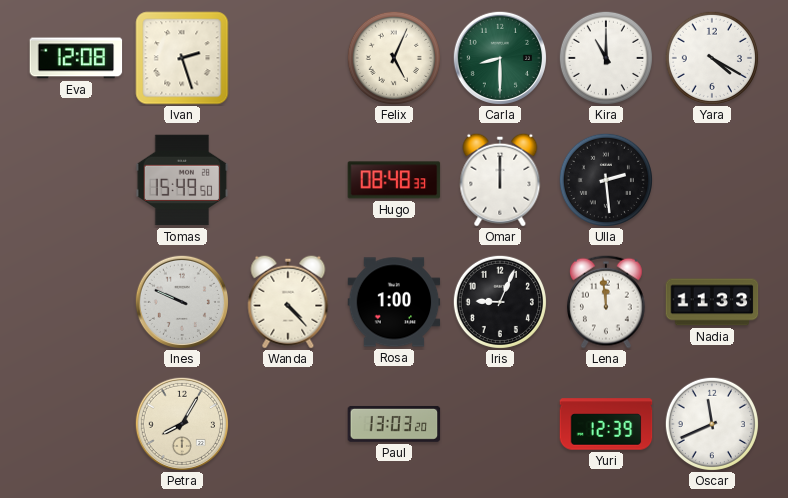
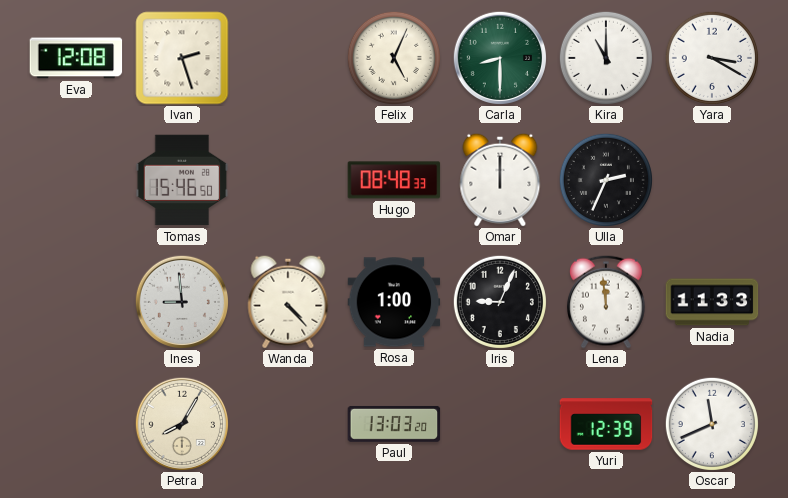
Yara: 4:20 -> 3:20
Tomas: 15:49 -> 15:46
Ulla: 2:29 -> 2:34
Ines: 9:49 -> 8:59
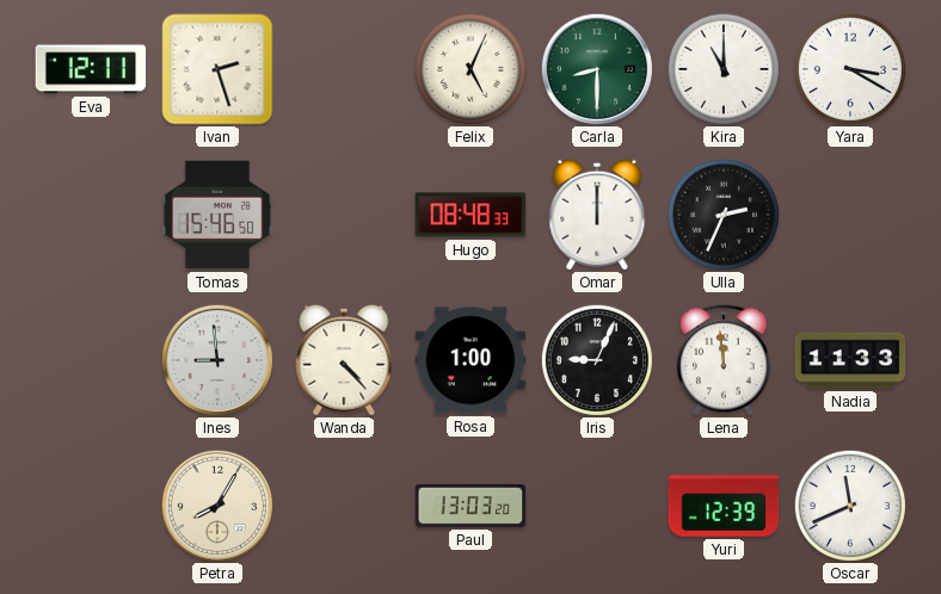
Eva: 12:08 -> 12:11
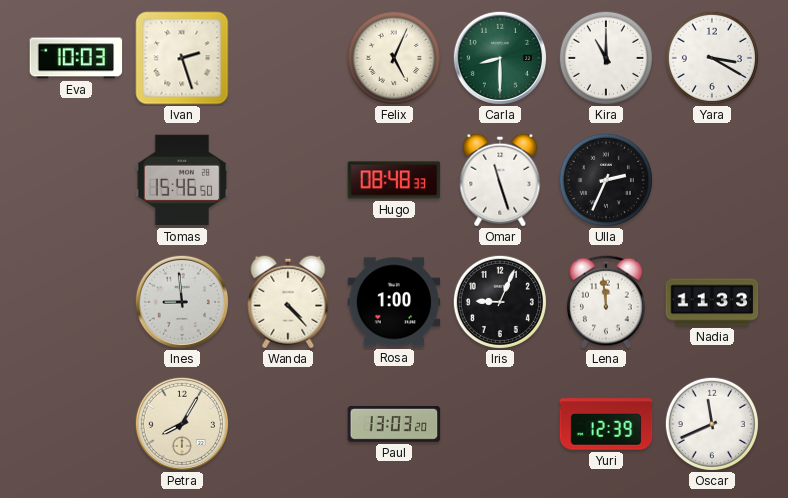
Eva: 12:11 -> 10:03
Omar: 12:00 -> 11:27
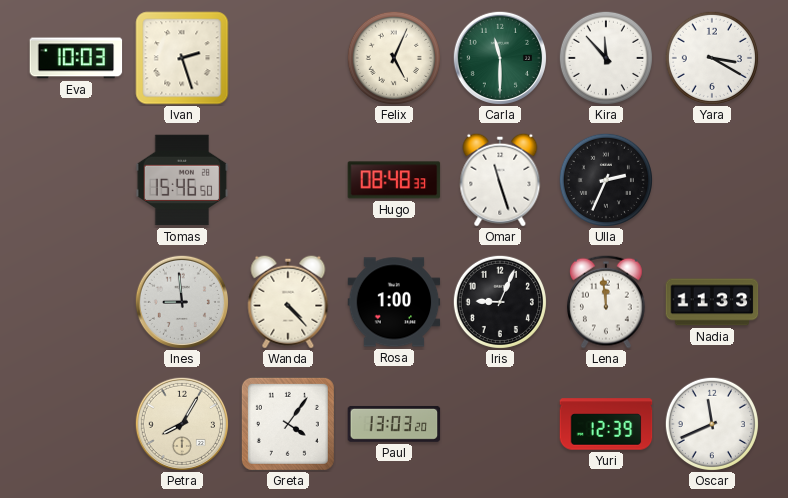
Carla: 8:30 -> 11:30
Kira: 11:00 -> 11:53
Greta: none -> 4:06
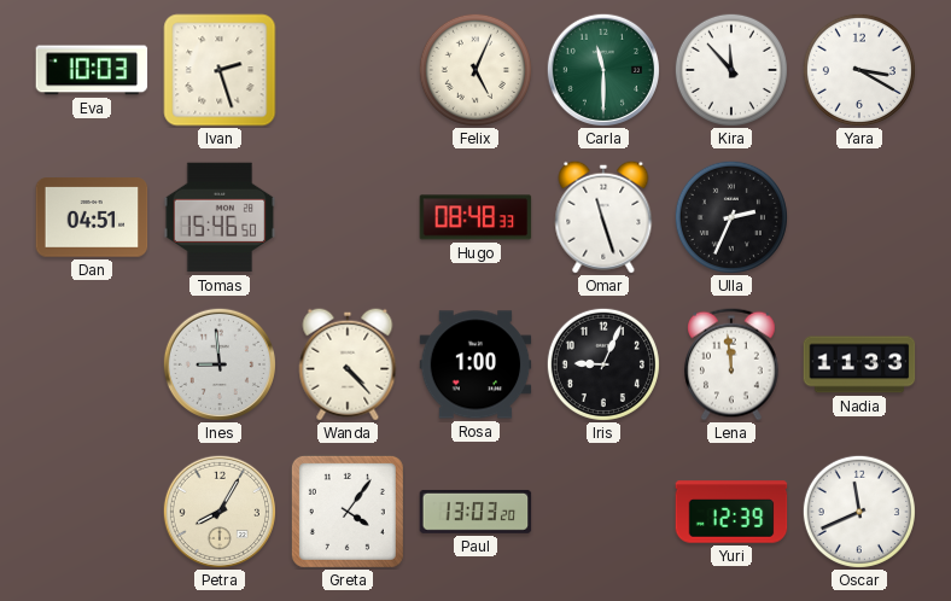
Dan: none -> 04:51
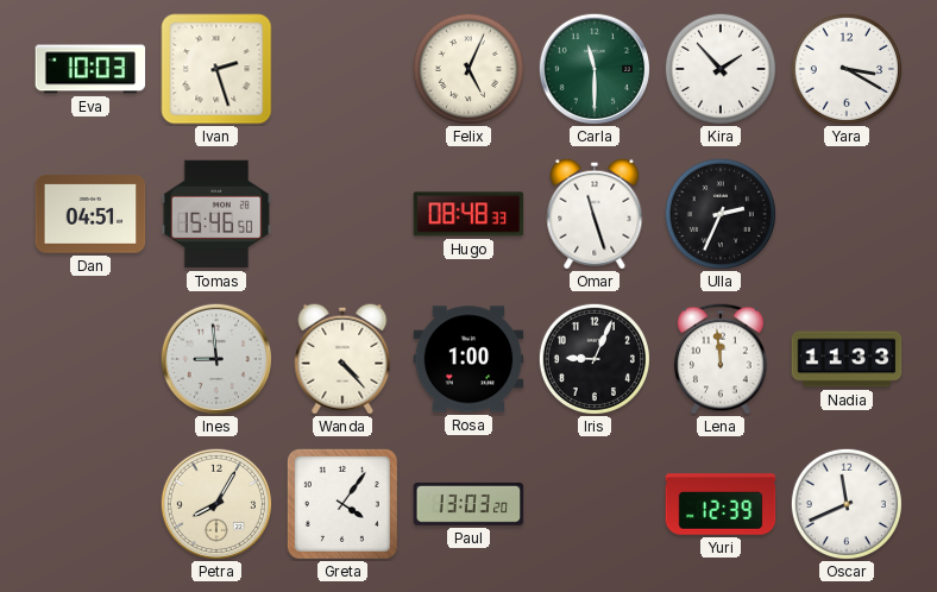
Kira: 11:53 -> 1:53
